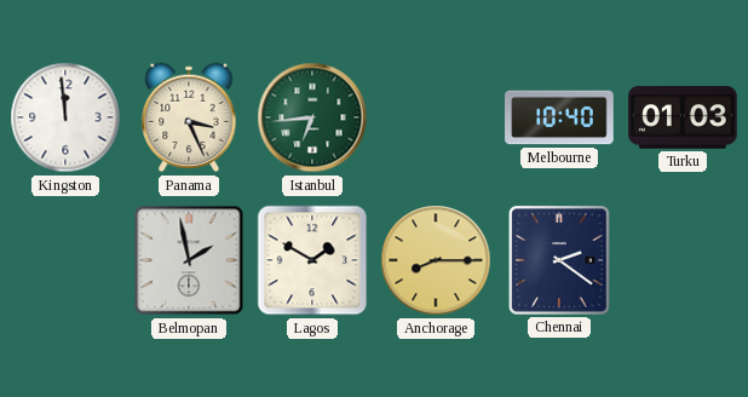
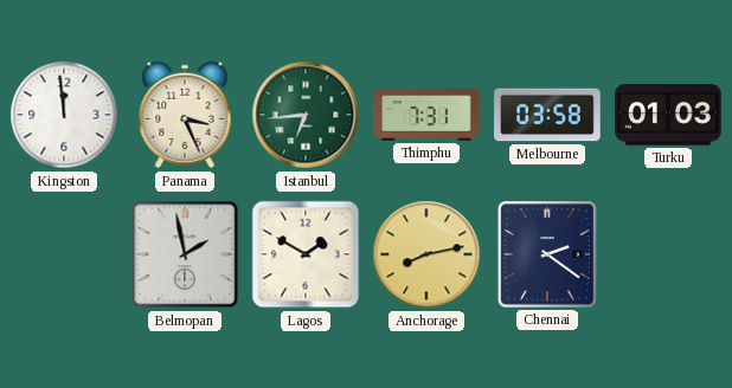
Thimphu: none -> 7:31
Melbourne: 10:40 -> 03:58
Anchorage: 8:15 -> 8:13
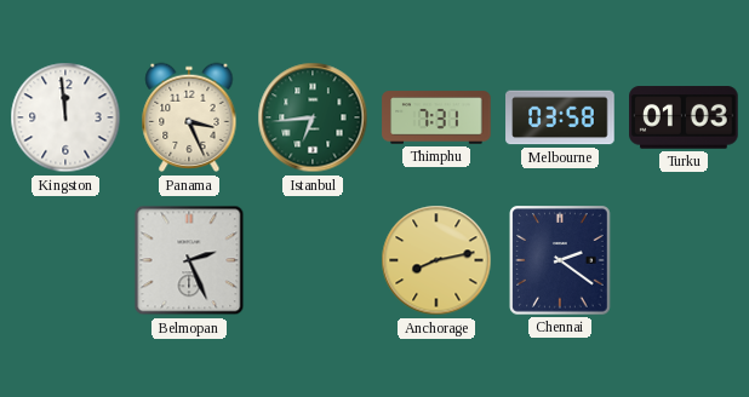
Belmopan: 1:58 -> 2:26
Lagos: 1:50 -> none
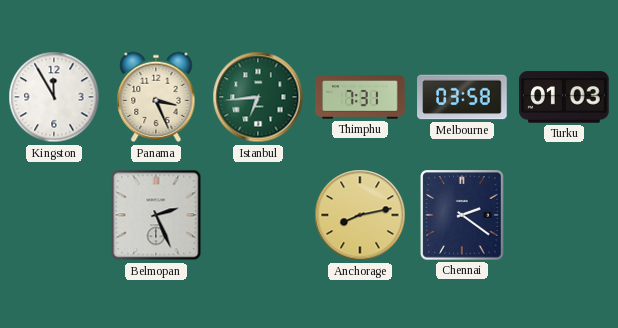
Kingston: 11:59 -> 11:55
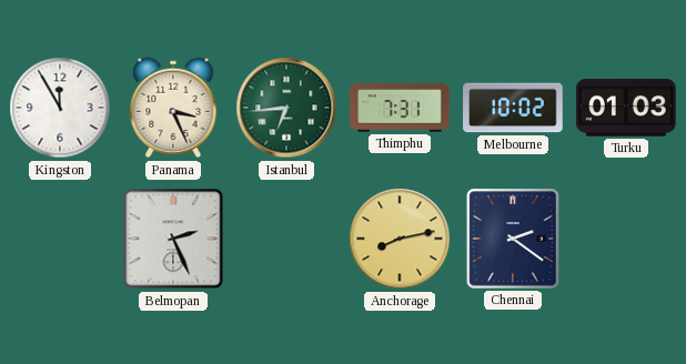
Melbourne: 03:58 -> 10:02
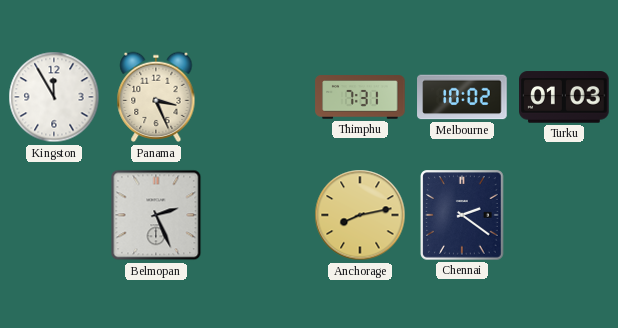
Istanbul: 6:44 -> none
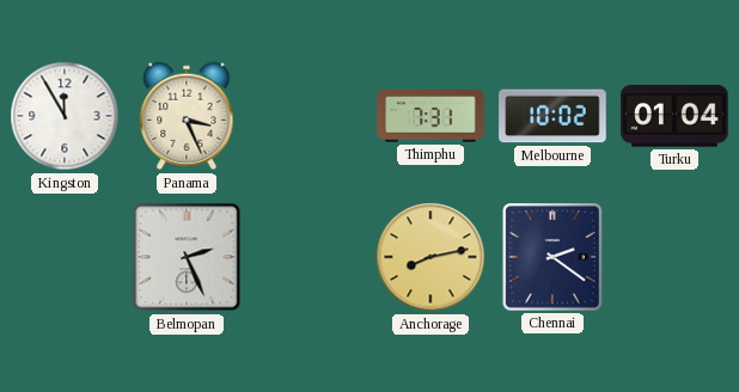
Turku: 01:03 -> 01:04
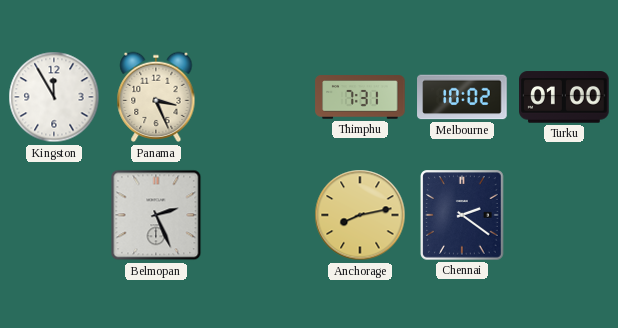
Turku: 01:04 -> 01:00
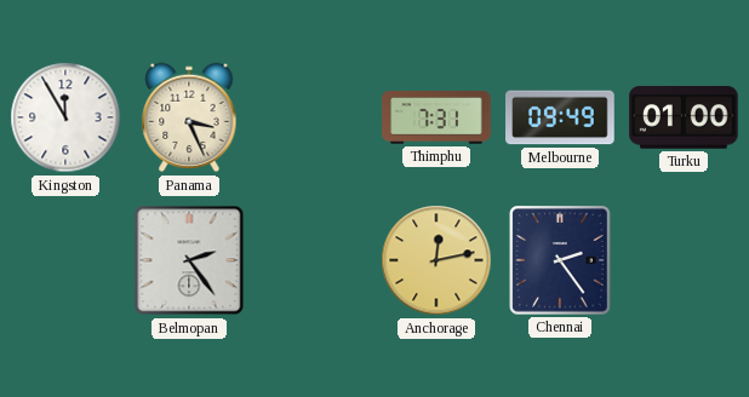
Melbourne: 10:02 -> 09:49
Belmopan: 2:26 -> 2:24
Anchorage: 8:13 -> 12:13
Chennai: 2:21 -> 2:24
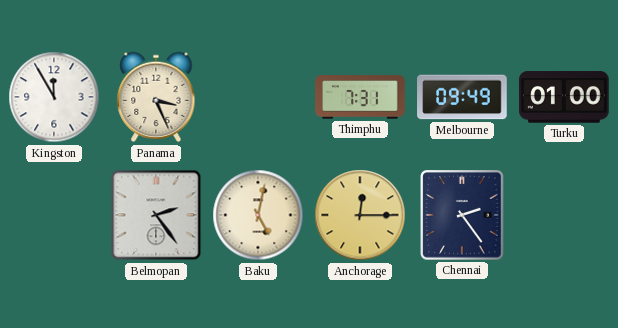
Baku: none -> 5:02
Anchorage: 12:13 -> 12:15
